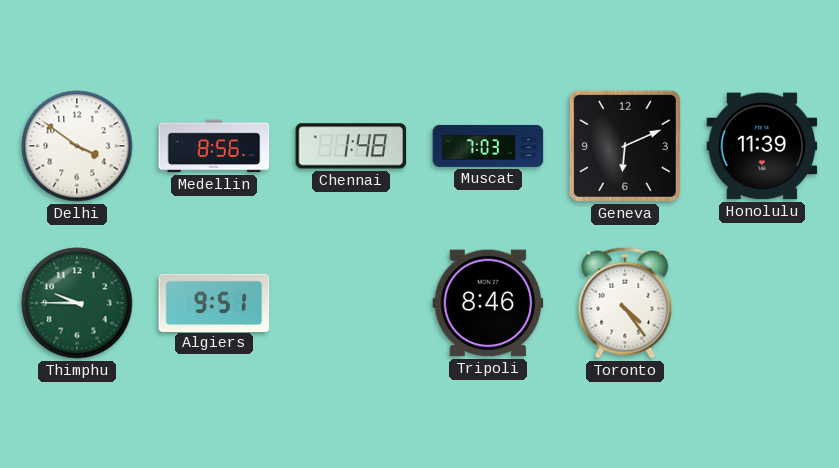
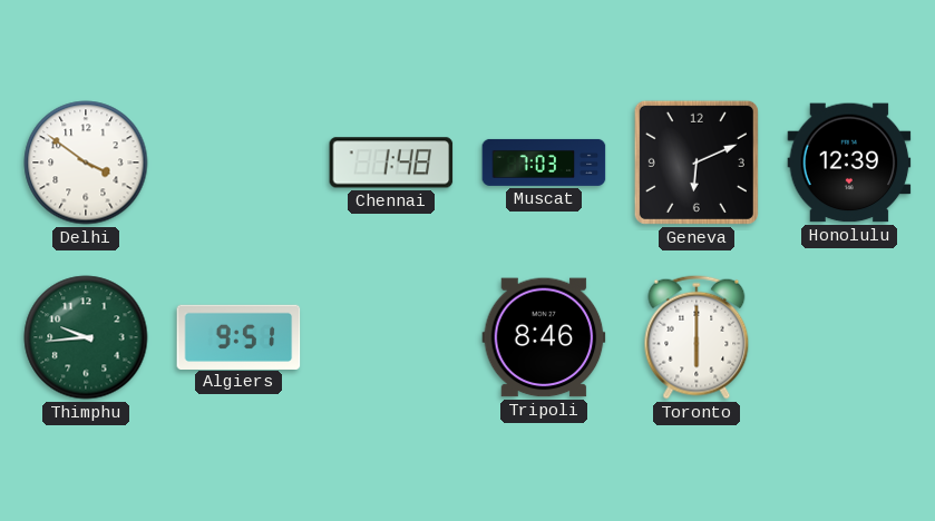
Medellin: 8:56 -> none
Honolulu: 11:39 -> 12:39
Thimphu: 9:45 -> 9:44
Toronto: 4:24 -> 6:00
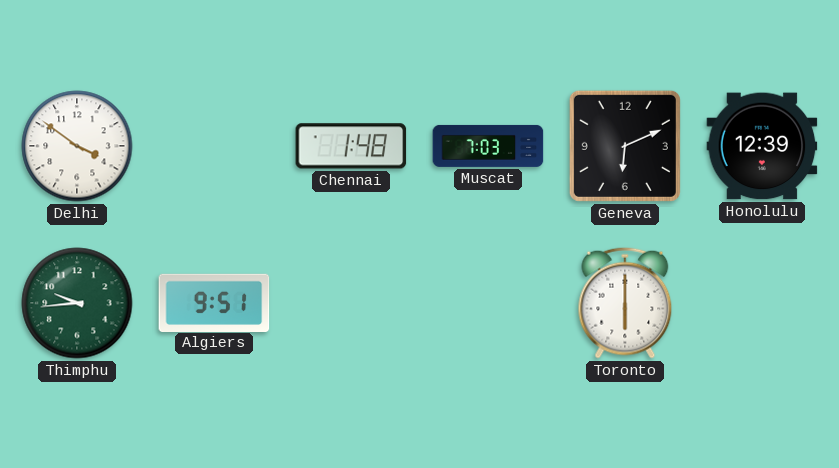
Tripoli: 8:46 -> none
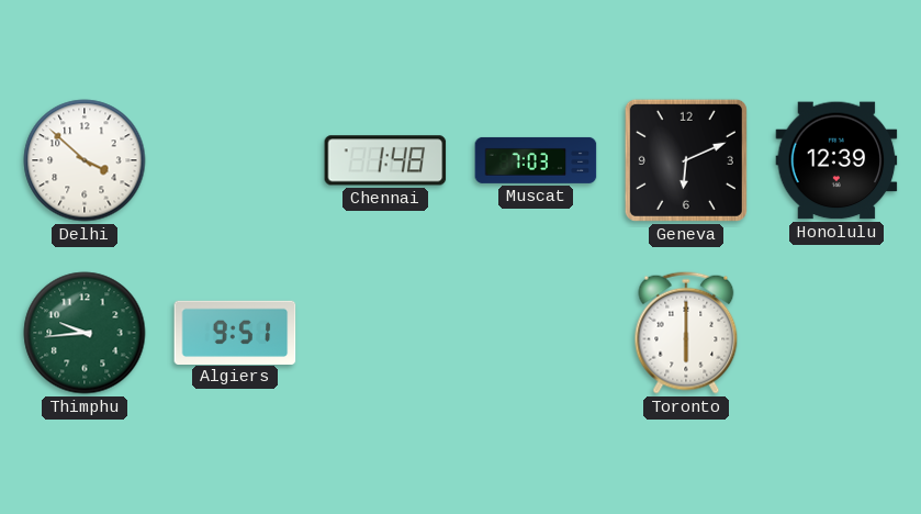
Delhi: 3:51 -> 3:52
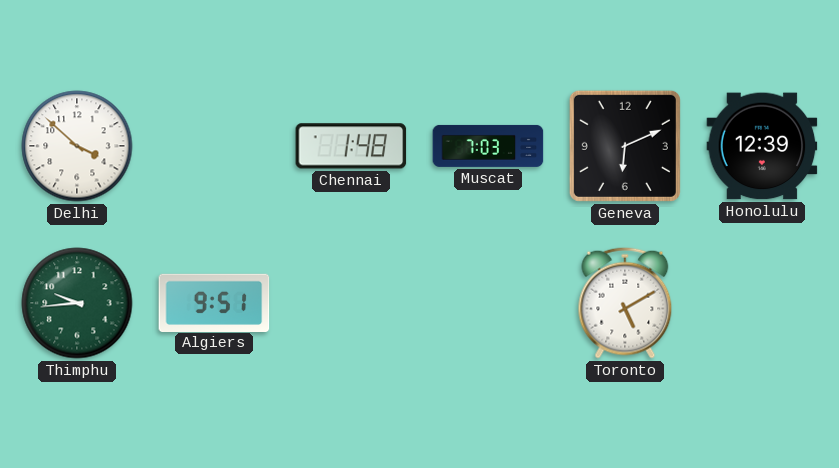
Toronto: 6:00 -> 5:10
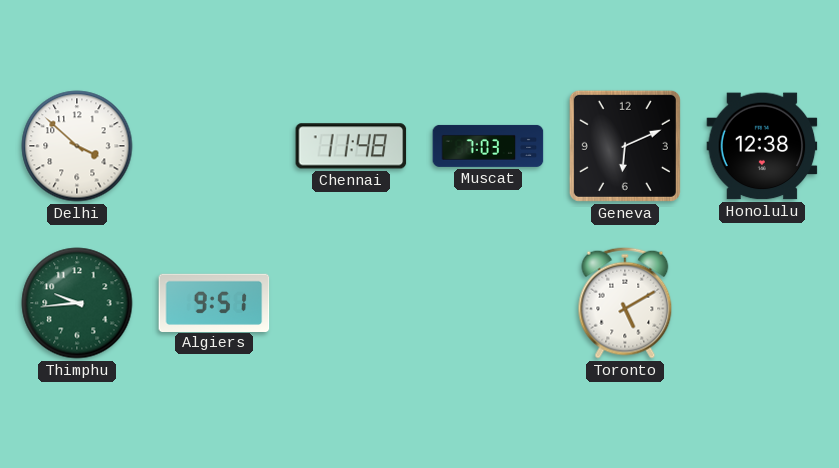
Chennai: 1:48 -> 11:48
Honolulu: 12:39 -> 12:38
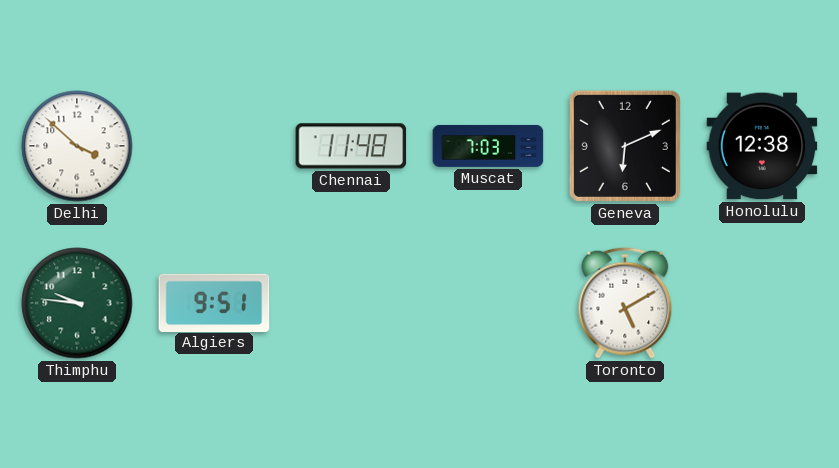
Thimphu: 9:44 -> 9:46
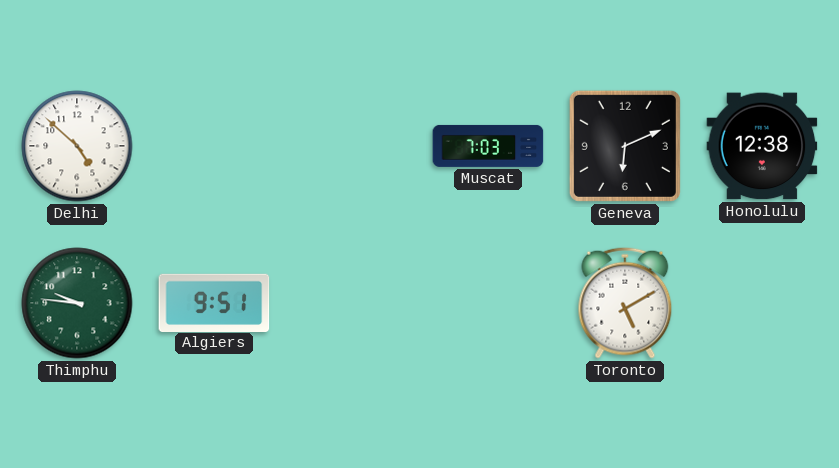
Delhi: 3:52 -> 4:52
Chennai: 11:48 -> none
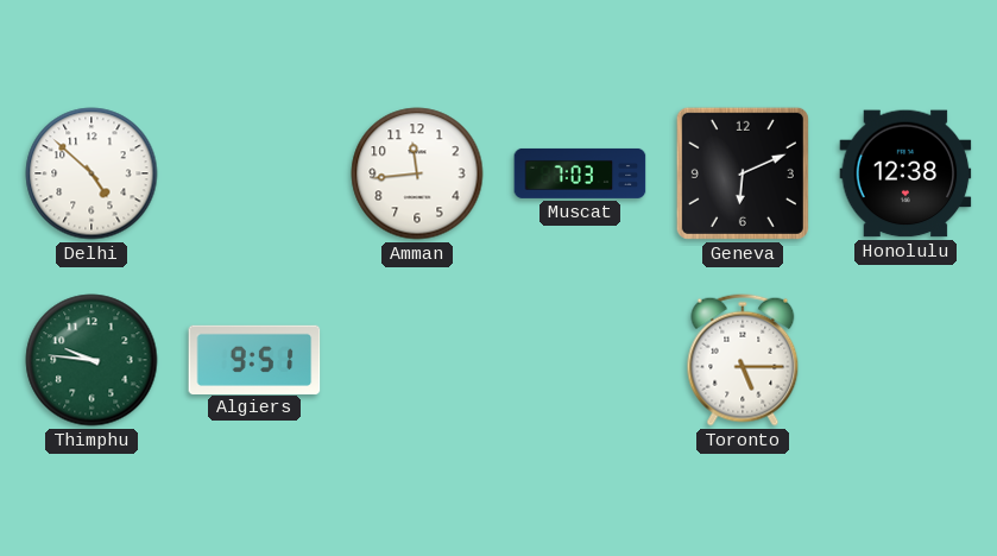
Amman: none -> 11:44
Toronto: 5:10 -> 5:15
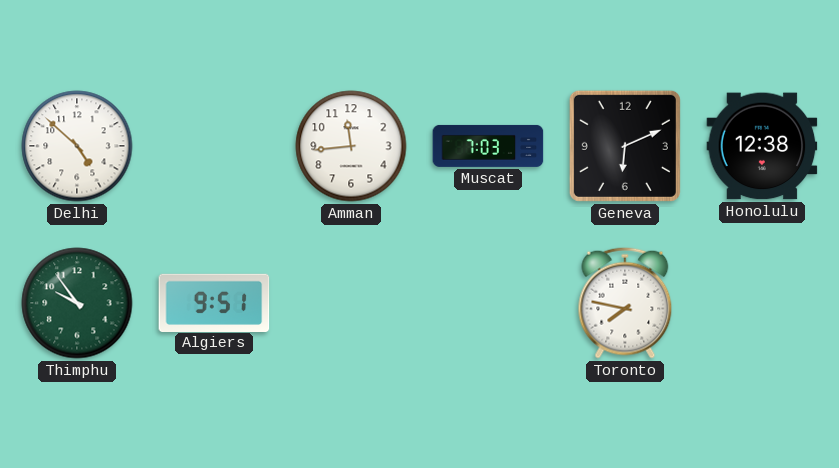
Thimphu: 9:46 -> 9:54
Toronto: 5:15 -> 7:47
